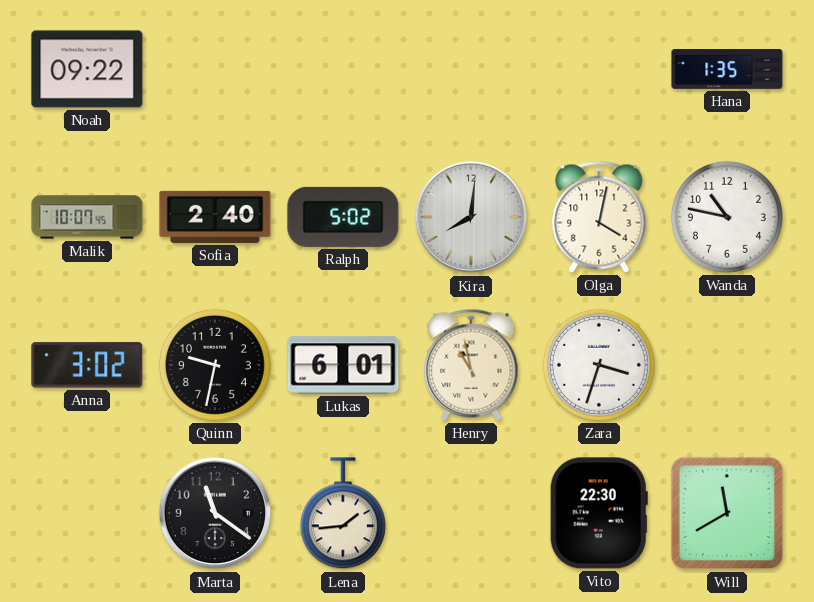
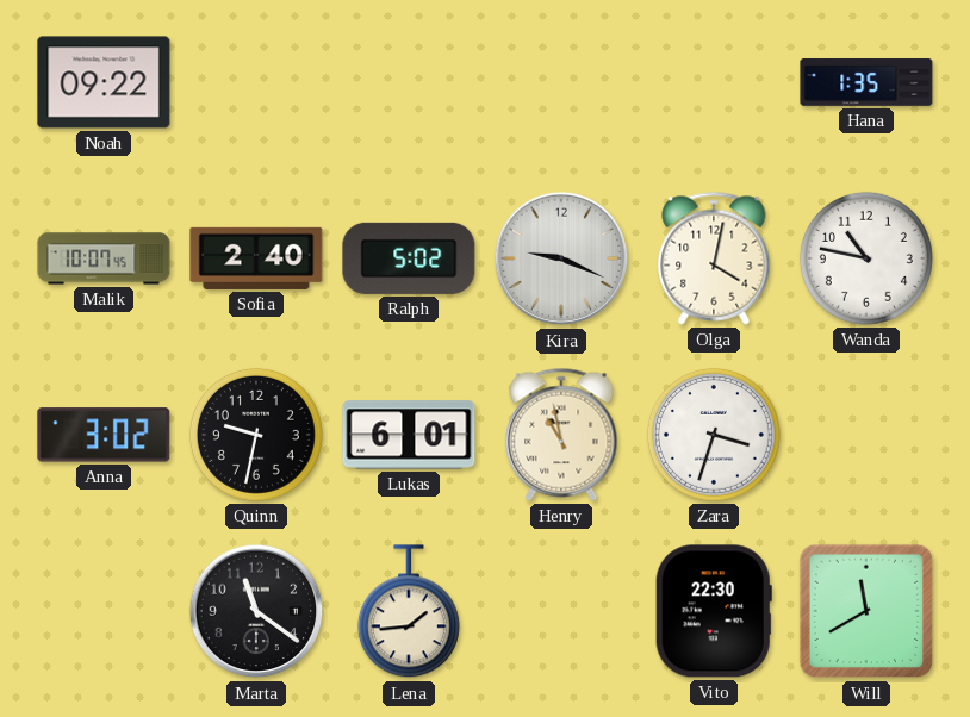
Kira: 8:01 -> 9:19
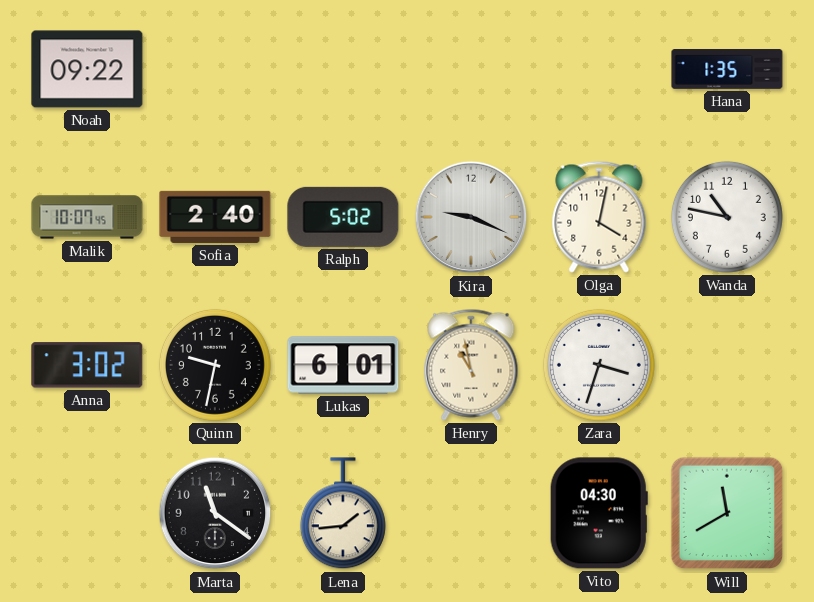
Vito: 22:30 -> 04:30
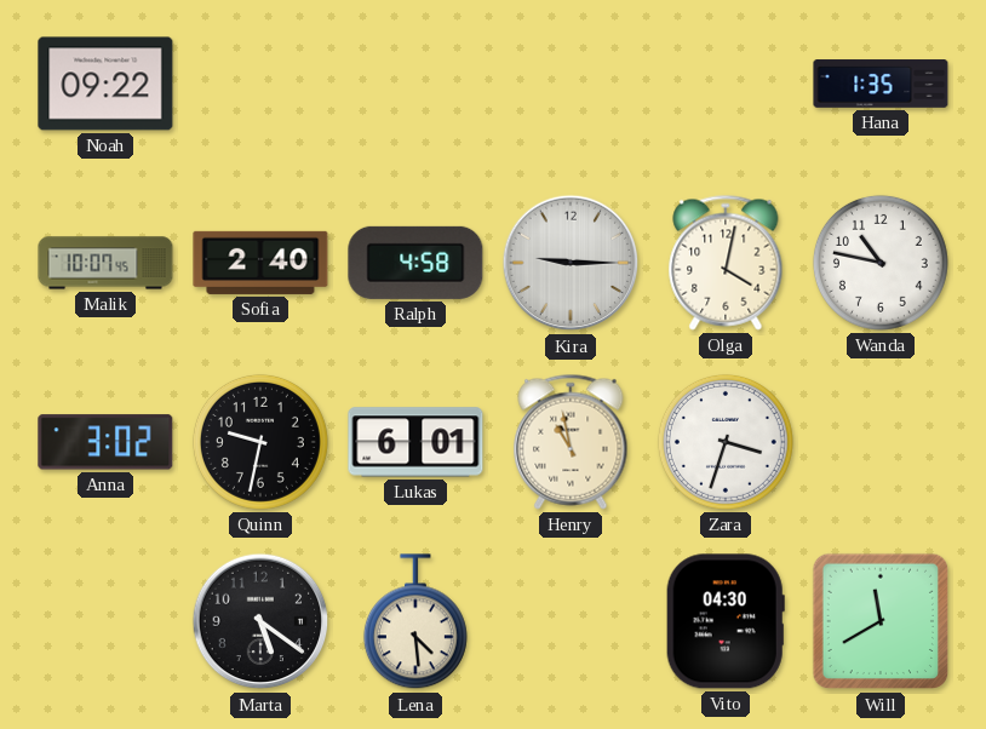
Ralph: 5:02 -> 4:58
Kira: 9:19 -> 9:15
Marta: 11:21 -> 5:21
Lena: 1:44 -> 4:29
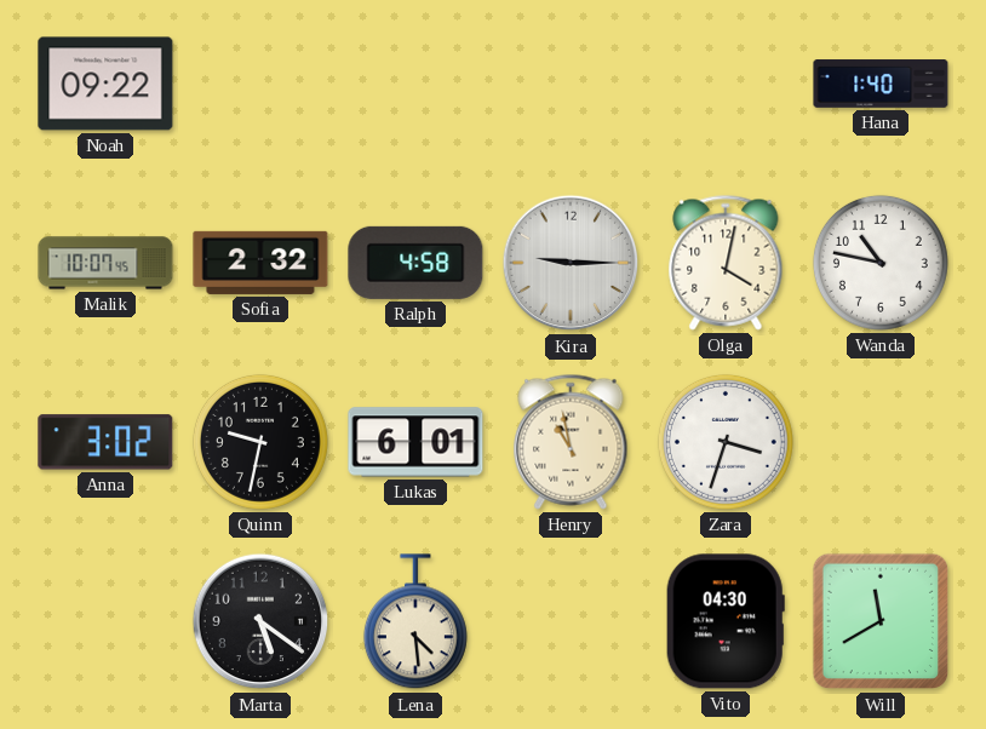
Hana: 1:35 -> 1:40
Sofia: 2:40 -> 2:32
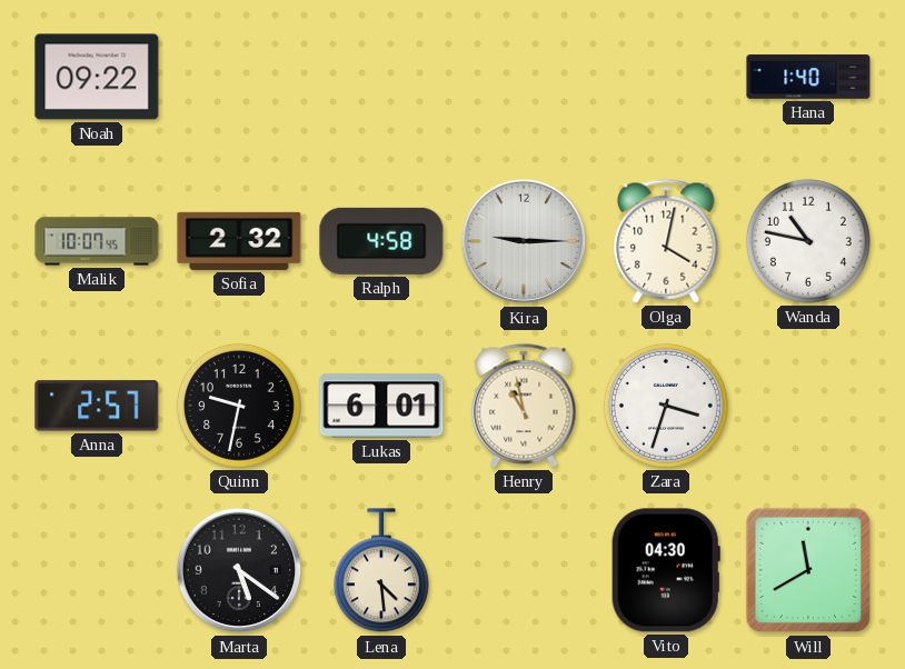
Anna: 3:02 -> 2:57
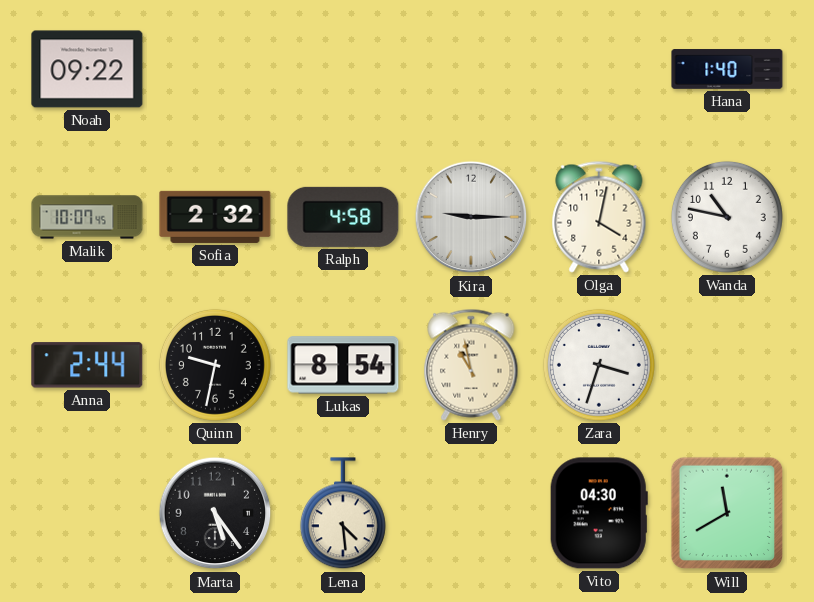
Anna: 2:57 -> 2:44
Lukas: 6:01 -> 8:54
Marta: 5:21 -> 5:24
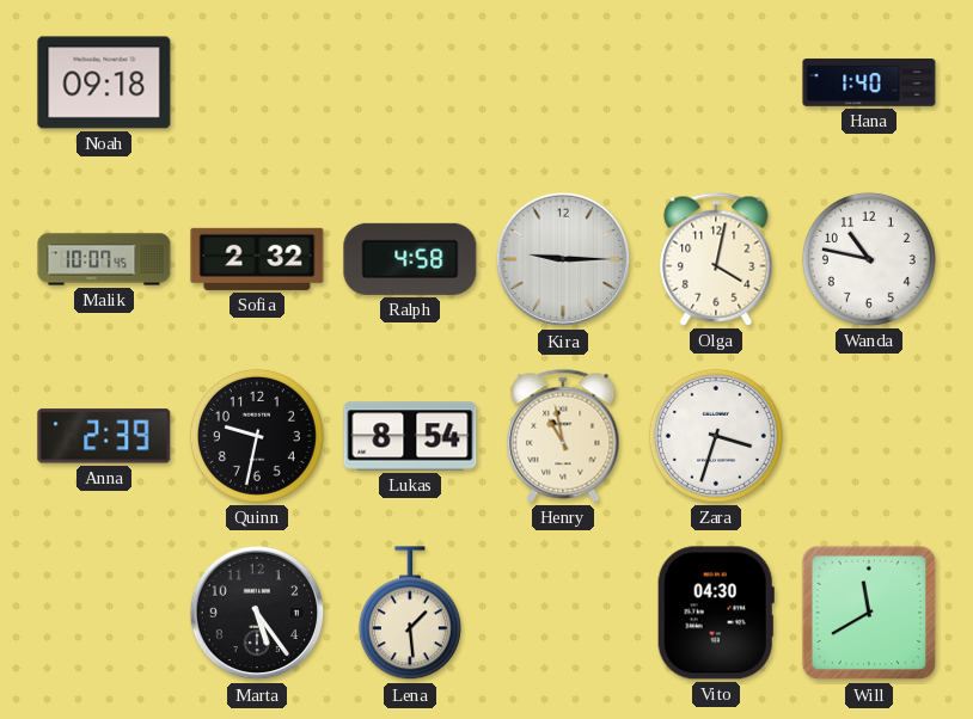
Noah: 09:22 -> 09:18
Anna: 2:44 -> 2:39
Lena: 4:29 -> 1:29
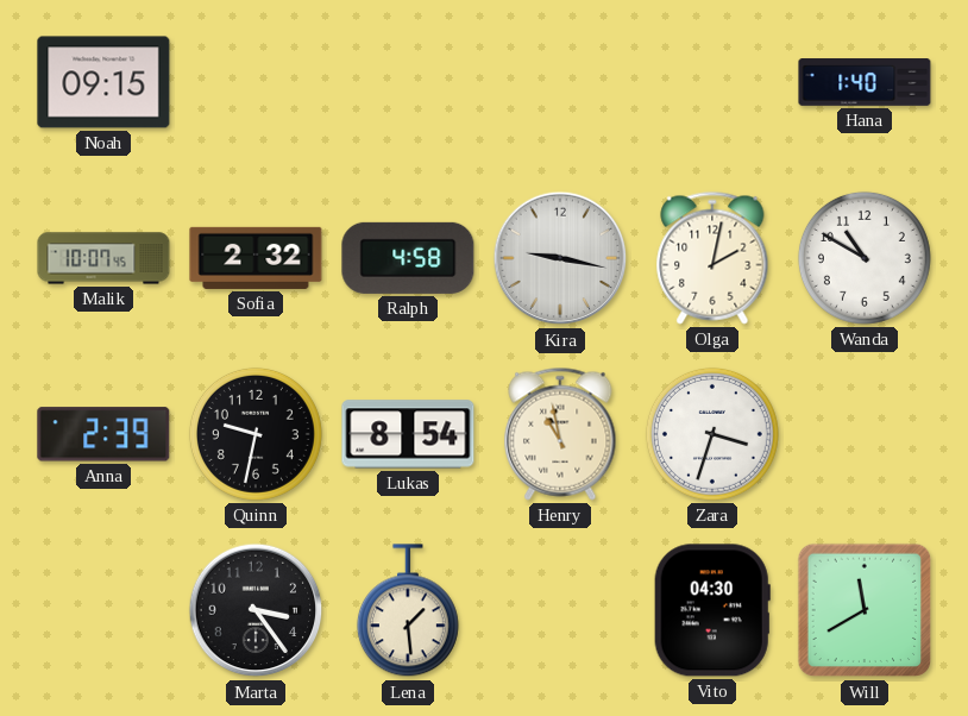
Noah: 09:18 -> 09:15
Kira: 9:15 -> 9:17
Olga: 4:02 -> 2:02
Wanda: 10:47 -> 10:50
Marta: 5:24 -> 3:24
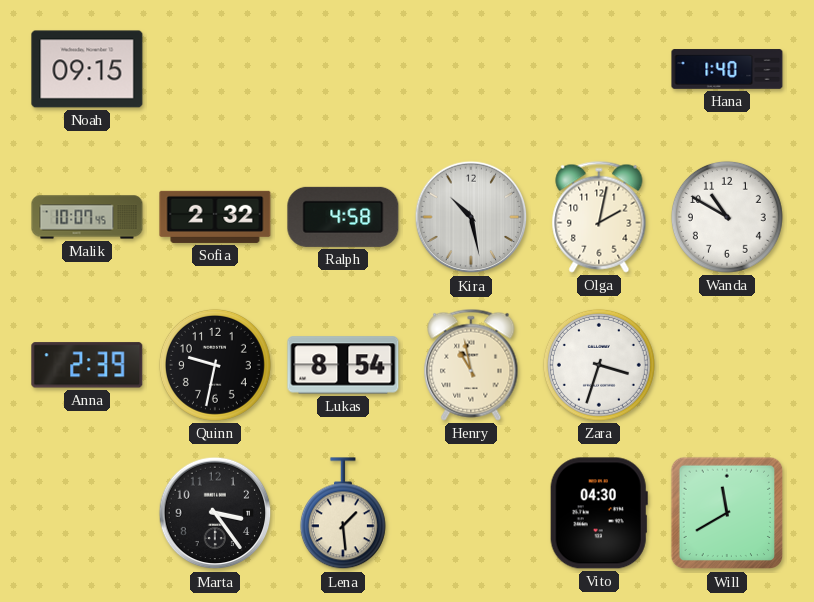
Kira: 9:17 -> 10:28
